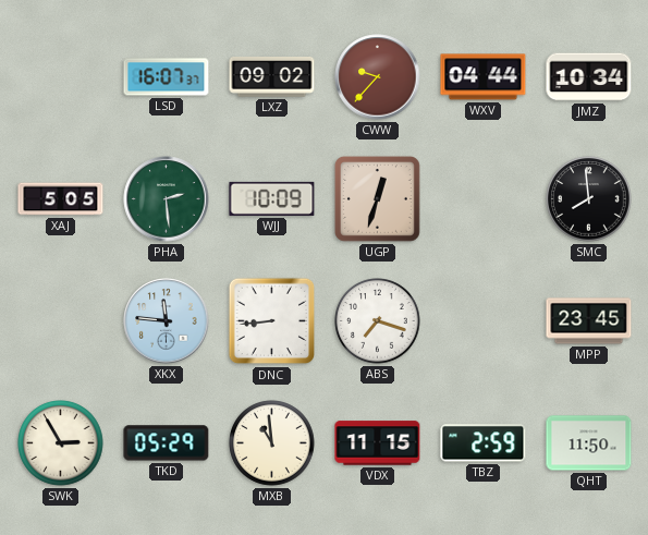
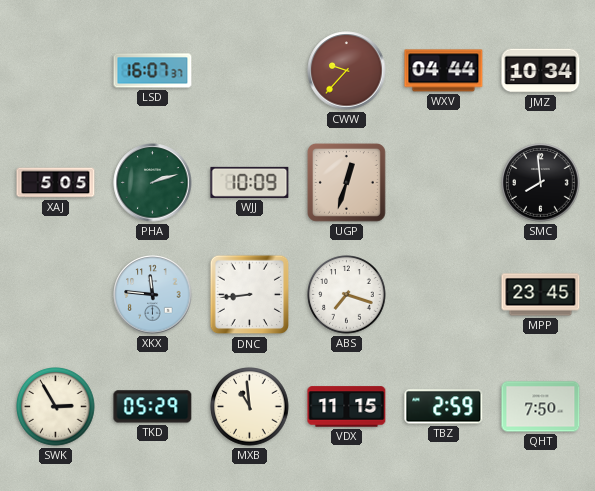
LXZ: 09:02 -> none
PHA: 2:29 -> 2:12
QHT: 11:50 -> 7:50
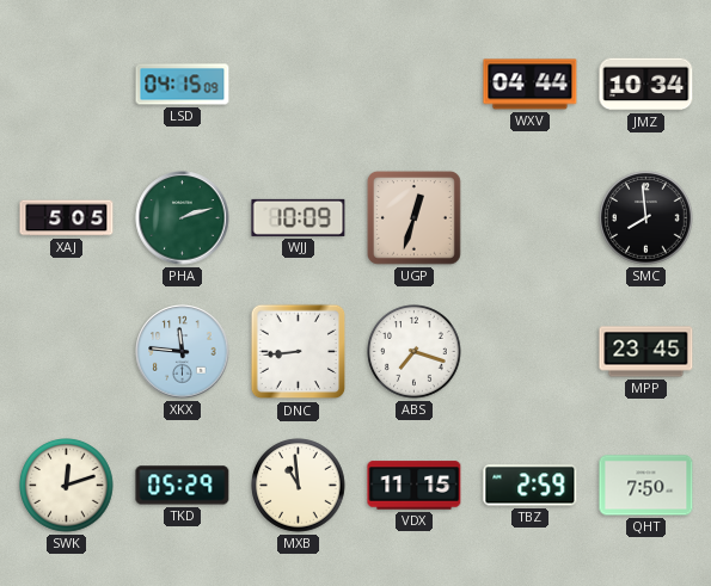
LSD: 16:07 -> 04:15
CWW: 9:37 -> none
SWK: 2:55 -> 12:12
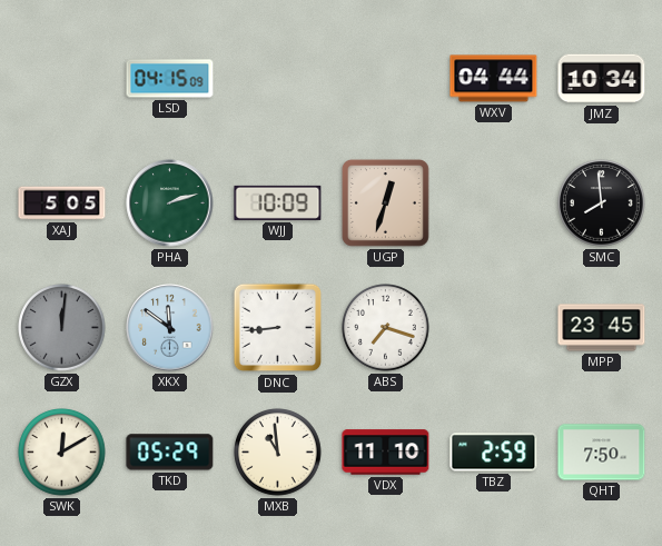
GZX: none -> 12:01
XKX: 11:46 -> 11:51
SWK: 12:12 -> 12:10
VDX: 11:15 -> 11:10
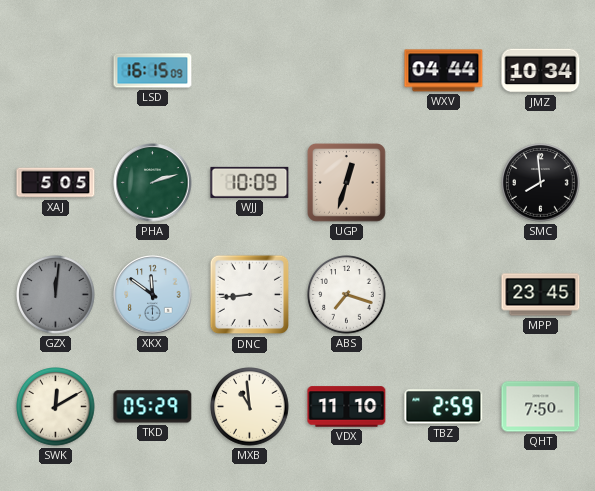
LSD: 04:15 -> 16:15
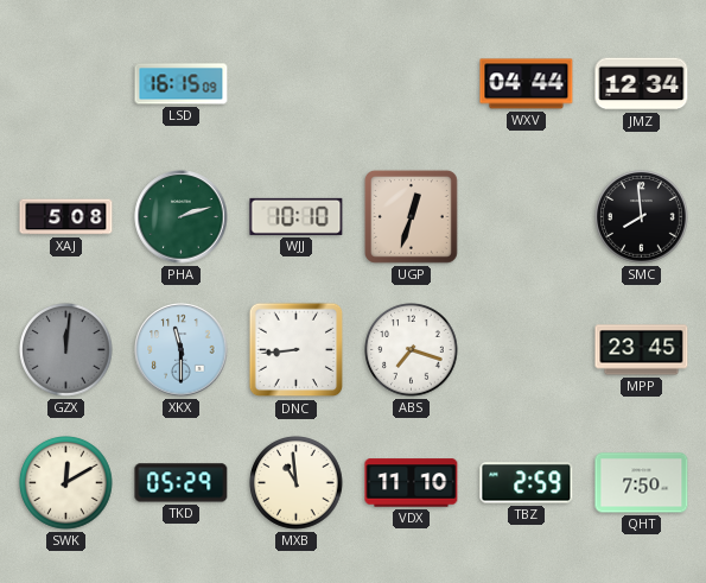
JMZ: 10:34 -> 12:34
XAJ: 5:05 -> 5:08
WJJ: 10:09 -> 10:10
XKX: 11:51 -> 11:30
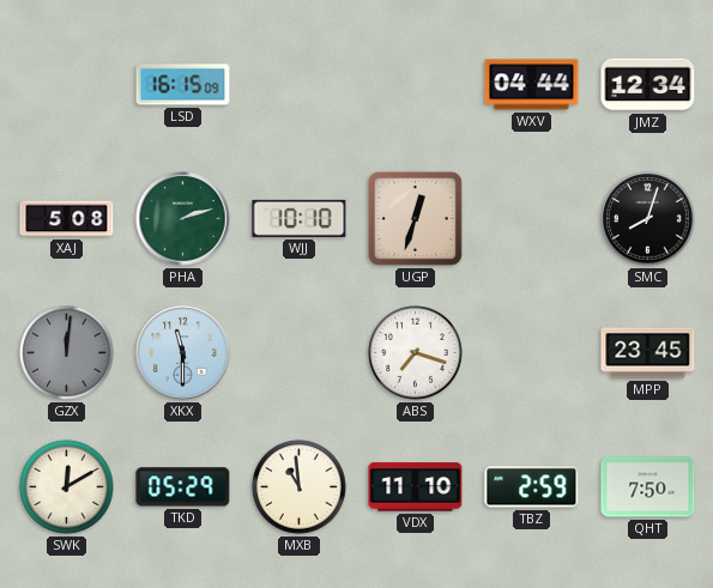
SMC: 7:59 -> 8:03
DNC: 8:44 -> none
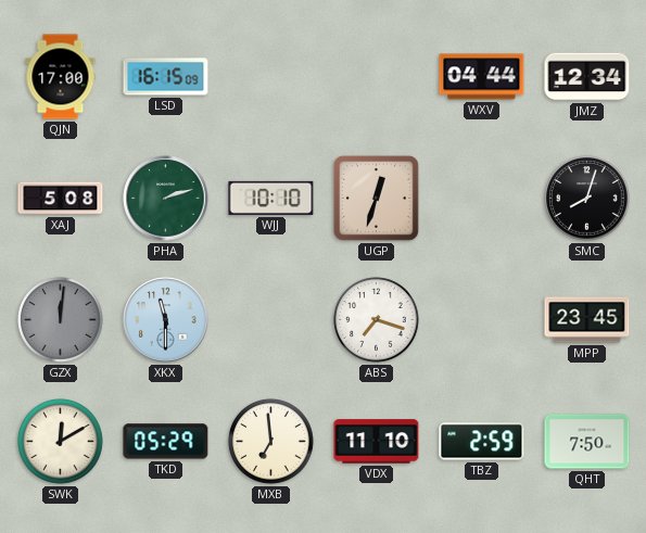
QJN: none -> 17:00
MXB: 10:59 -> 6:59
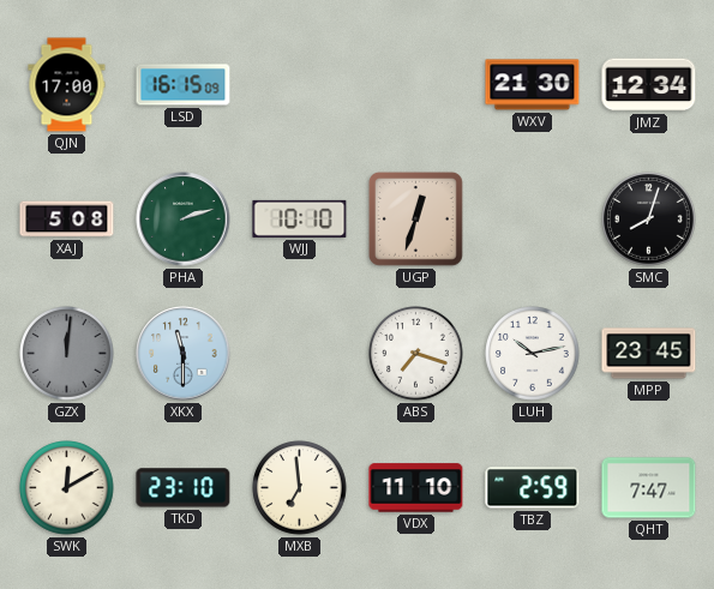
WXV: 04:44 -> 21:30
LUH: none -> 10:13
TKD: 05:29 -> 23:10
QHT: 7:50 -> 7:47
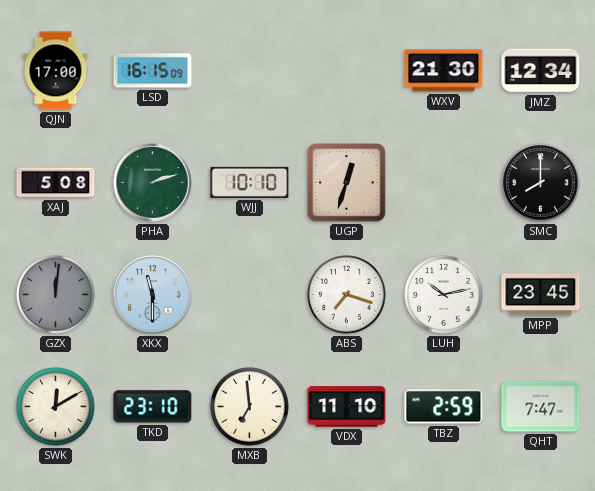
SMC: 8:03 -> 8:00
